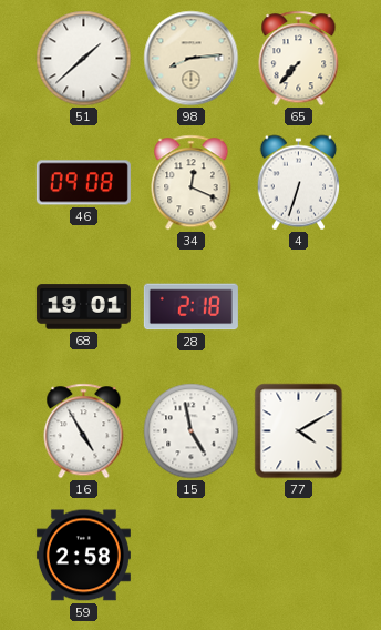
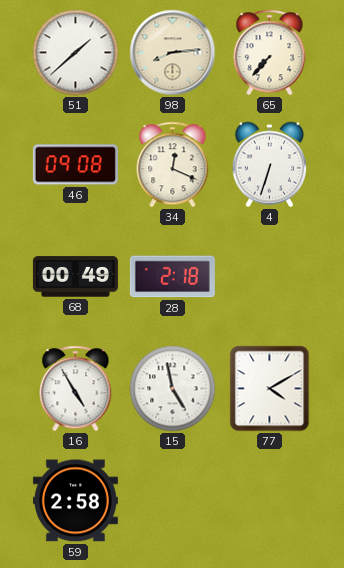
68: 19:01 -> 00:49
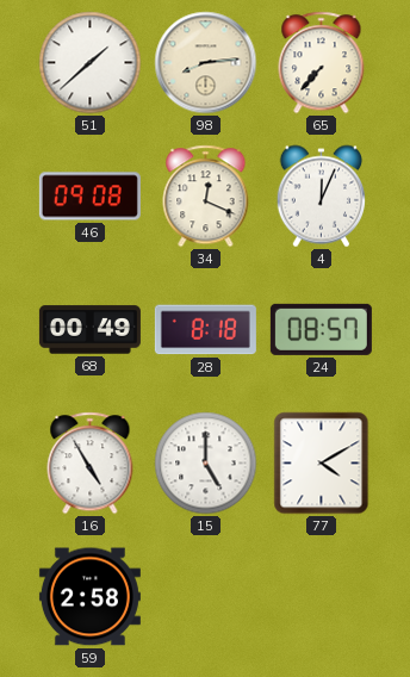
4: 6:33 -> 12:04
28: 2:18 -> 8:18
24: none -> 08:57
15: 4:58 -> 5:00
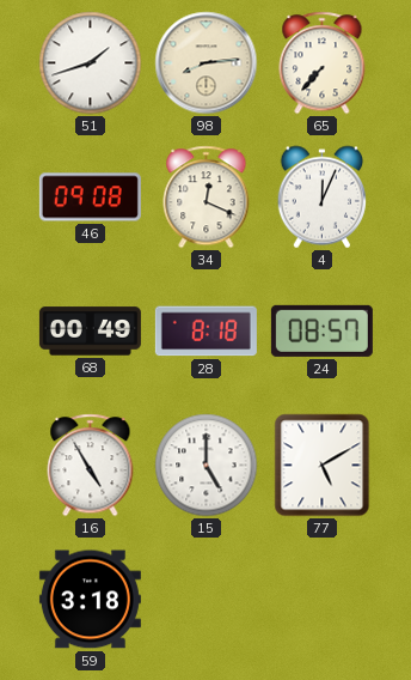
51: 1:38 -> 1:42
77: 4:10 -> 5:10
59: 2:58 -> 3:18
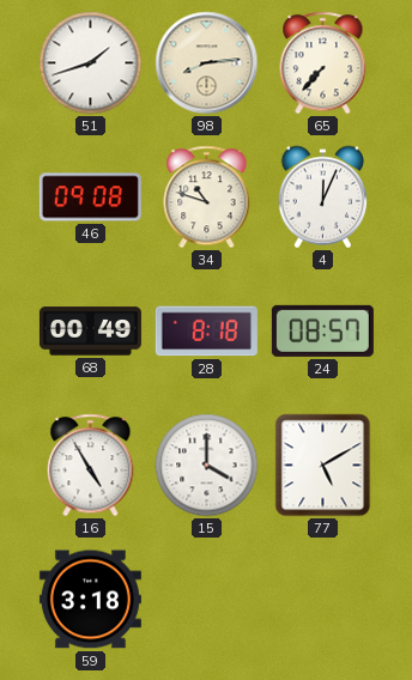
34: 12:19 -> 10:48
15: 5:00 -> 4:00
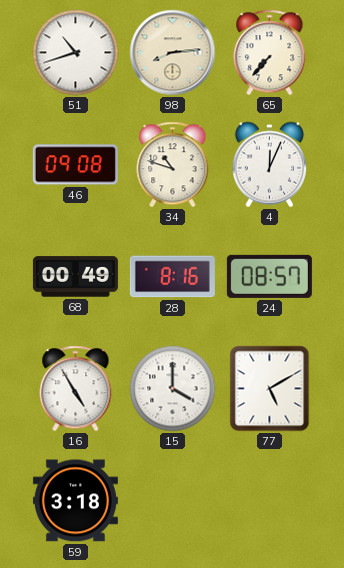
51: 1:42 -> 10:42
28: 8:18 -> 8:16
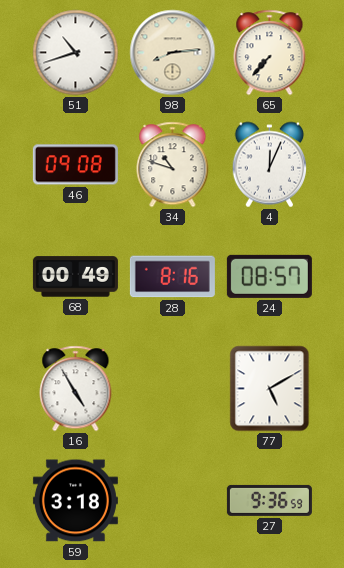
15: 4:00 -> none
27: none -> 9:36
